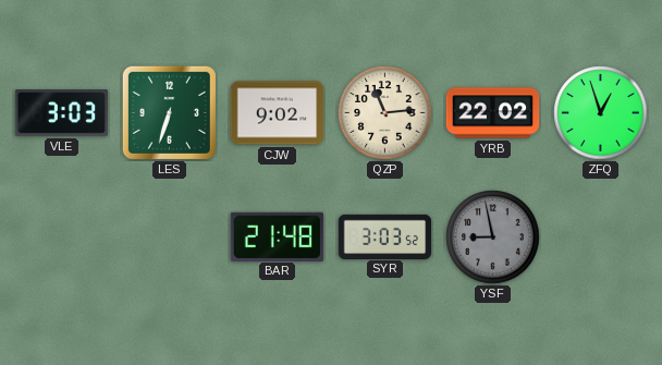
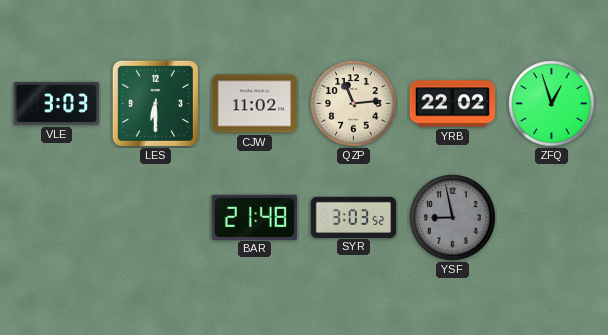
LES: 6:33 -> 6:30
CJW: 9:02 -> 11:02
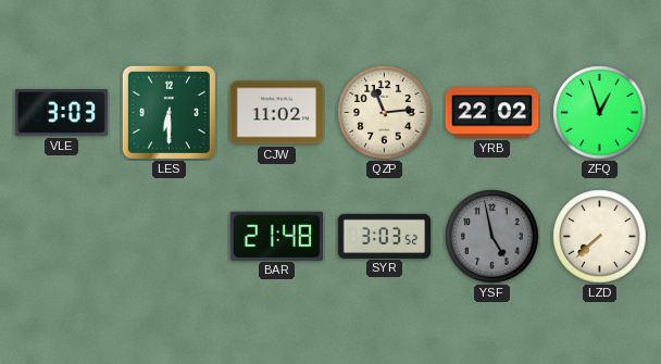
YSF: 8:58 -> 4:58
LZD: none -> 7:38
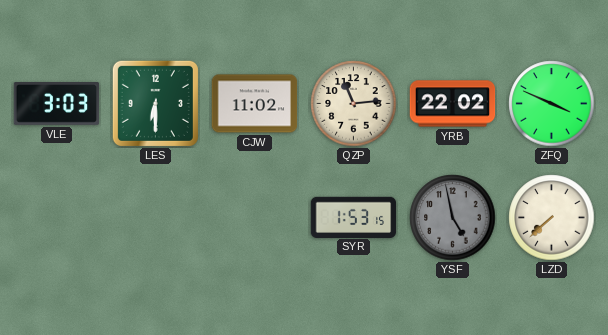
ZFQ: 12:57 -> 3:49
BAR: 21:48 -> none
SYR: 3:03 -> 1:53
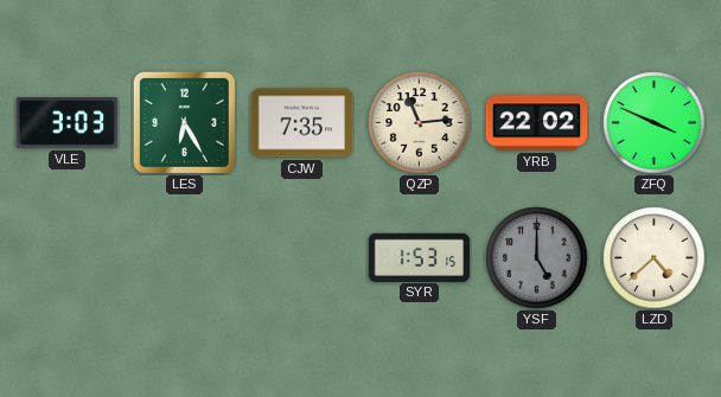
LES: 6:30 -> 6:25
CJW: 11:02 -> 7:35
YSF: 4:58 -> 5:00
LZD: 7:38 -> 4:38
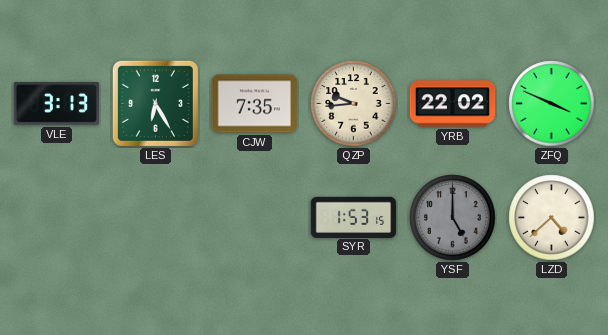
VLE: 3:03 -> 3:13
QZP: 11:14 -> 9:44
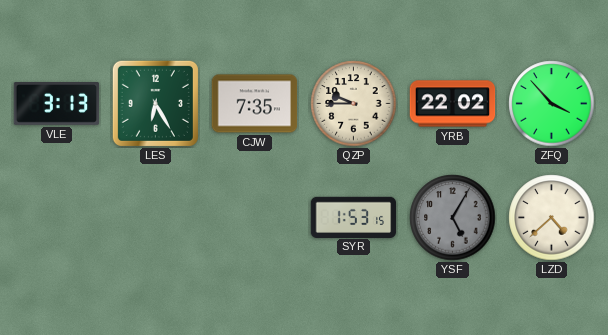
QZP: 9:44 -> 9:45
ZFQ: 3:49 -> 3:53
YSF: 5:00 -> 5:05
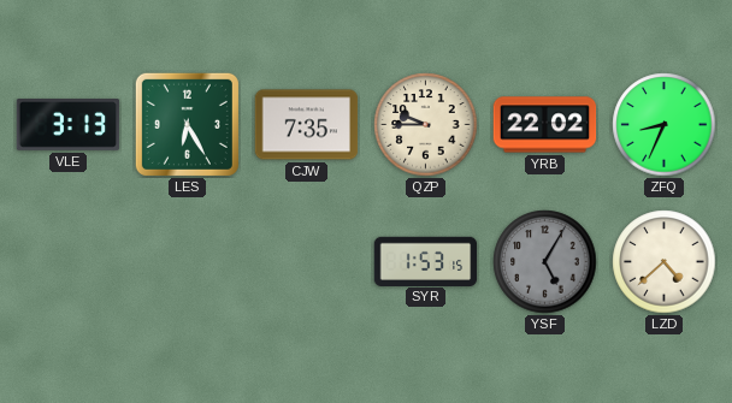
ZFQ: 3:53 -> 8:34
